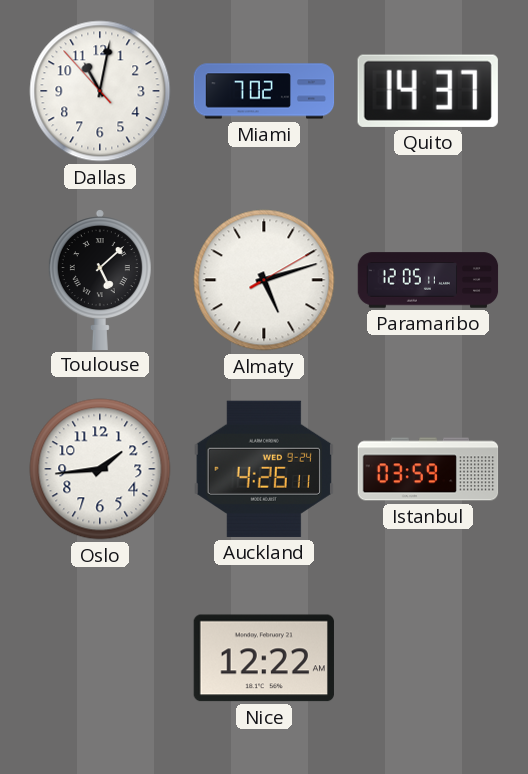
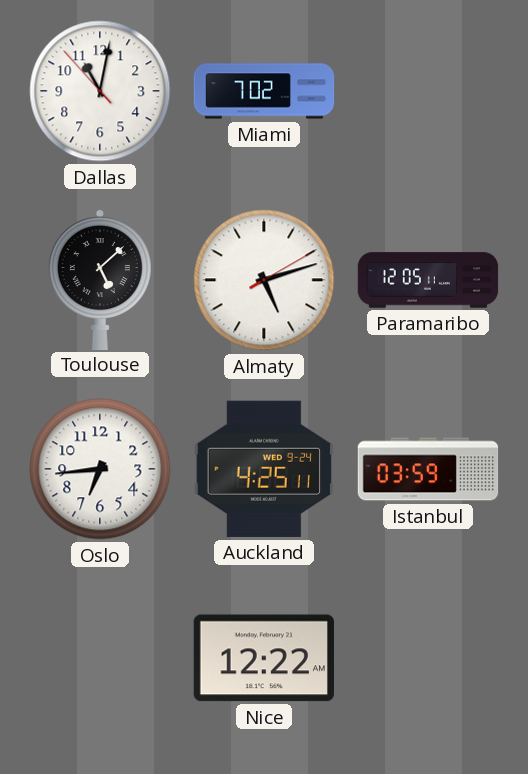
Quito: 14:37 -> none
Oslo: 1:44 -> 6:44
Auckland: 4:26 -> 4:25
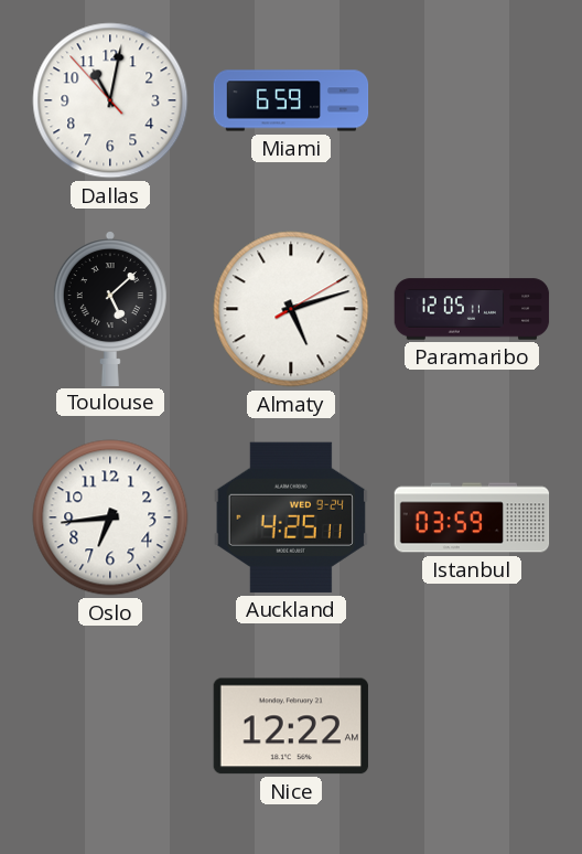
Miami: 7:02 -> 6:59
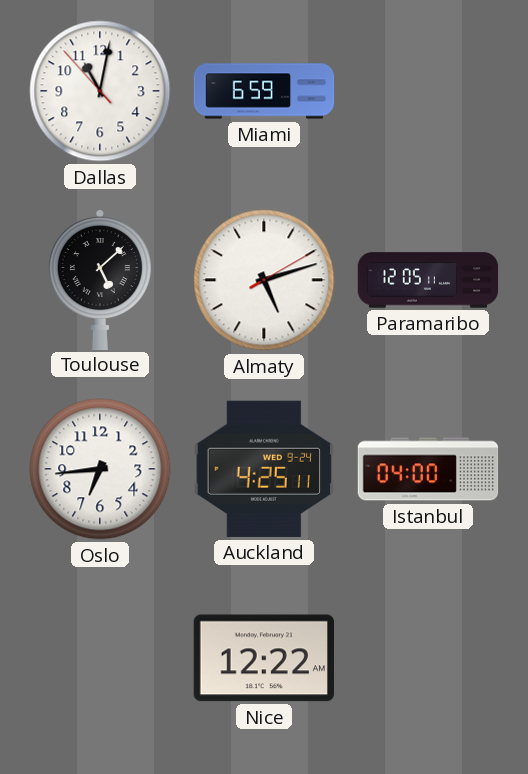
Istanbul: 03:59 -> 04:00
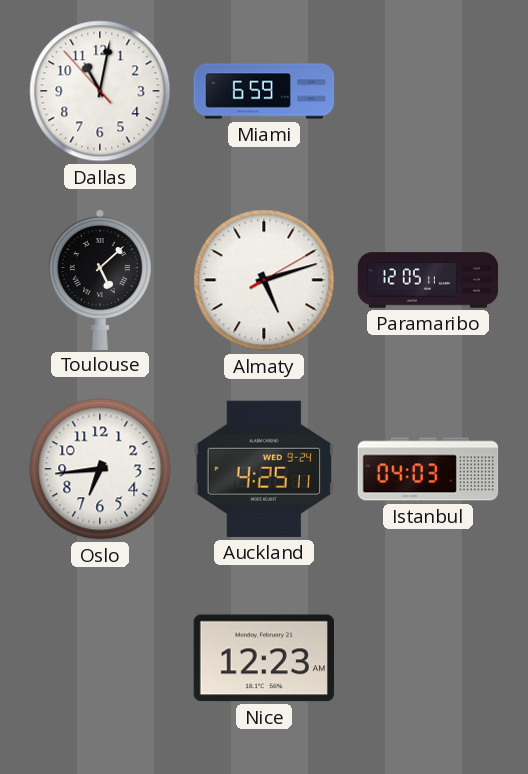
Istanbul: 04:00 -> 04:03
Nice: 12:22 -> 12:23
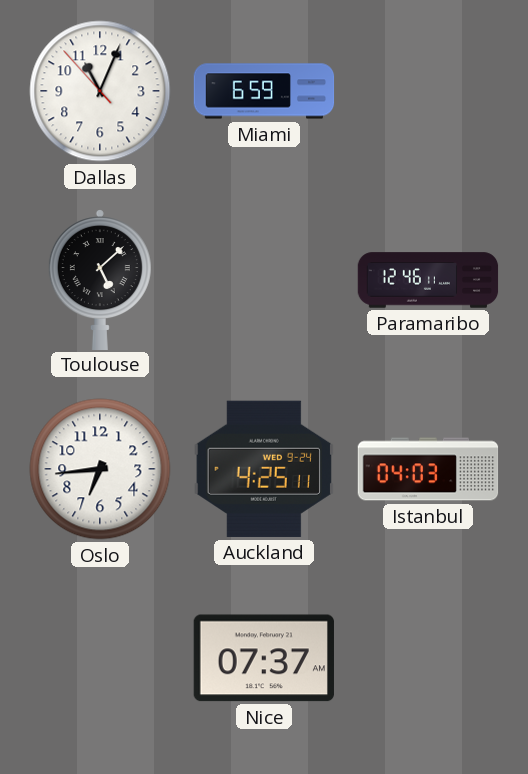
Dallas: 11:01 -> 11:03
Almaty: 5:12 -> none
Paramaribo: 12:05 -> 12:46
Nice: 12:23 -> 07:37
